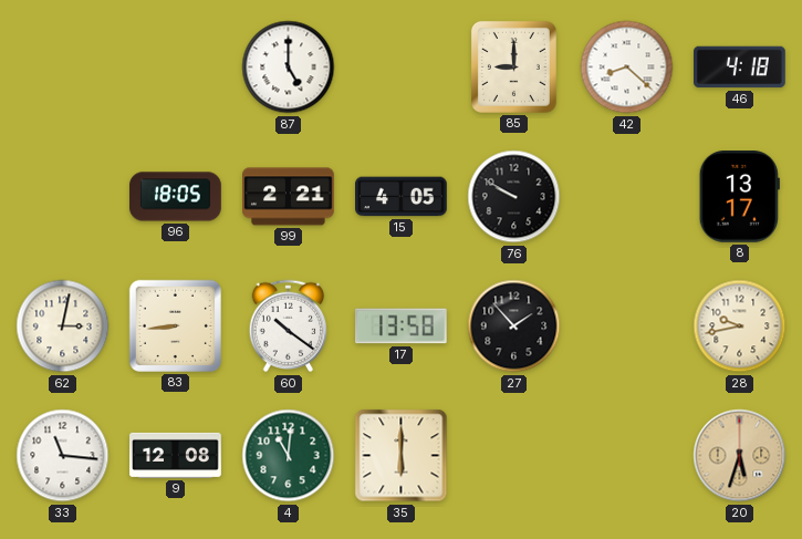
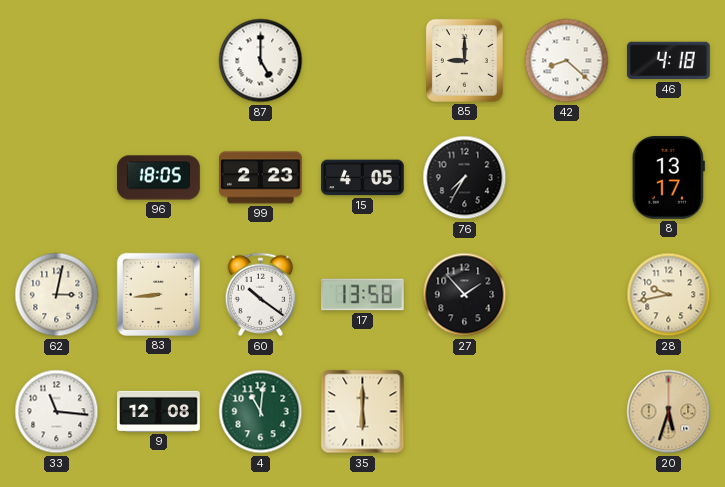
99: 2:21 -> 2:23
76: 9:50 -> 7:35
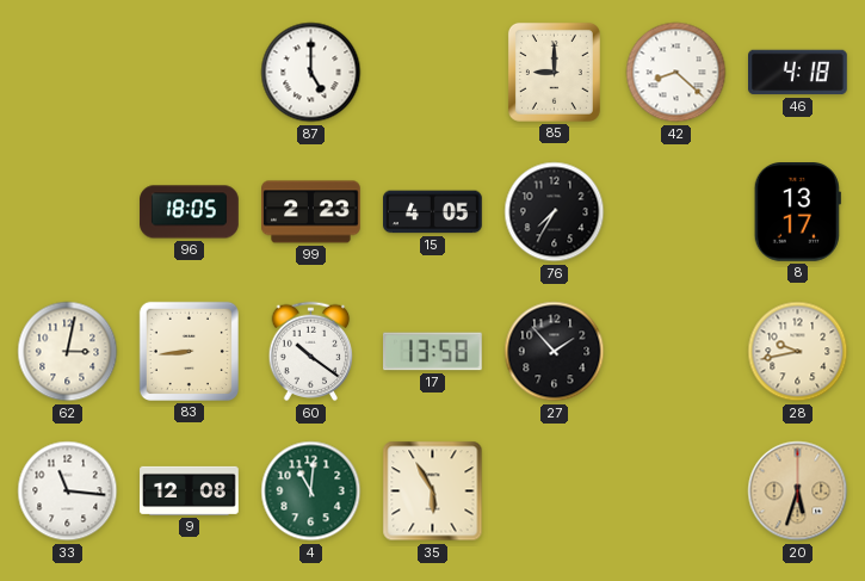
35: 6:00 -> 5:55
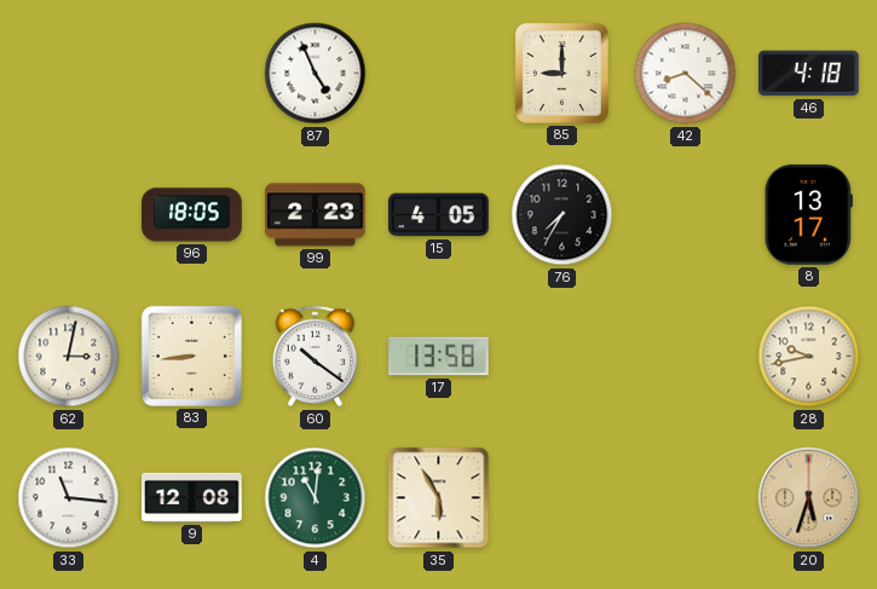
87: 5:00 -> 4:56
27: 1:53 -> none
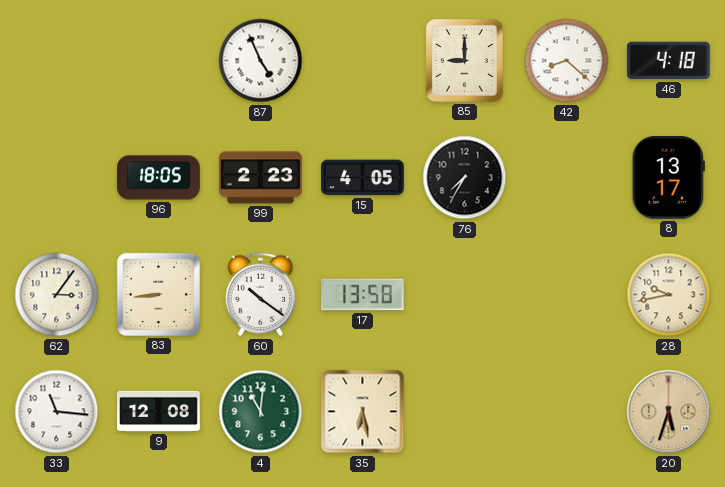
62: 3:02 -> 3:06
35: 5:55 -> 6:28
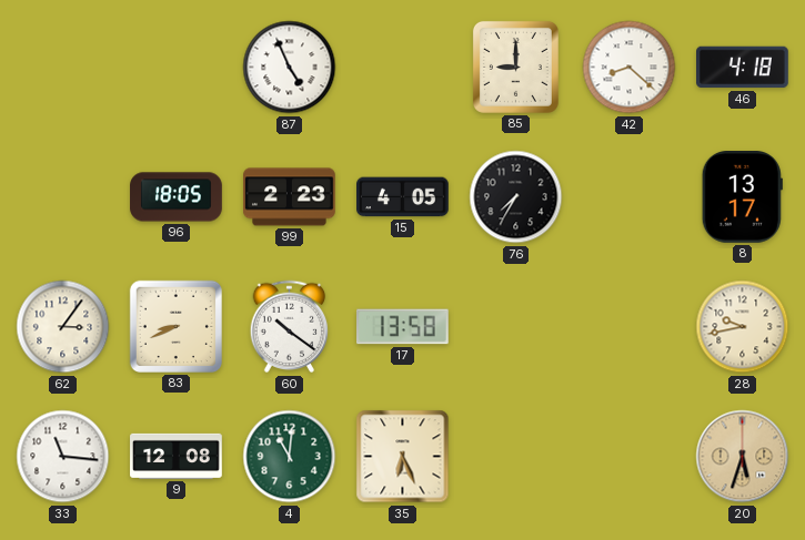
83: 8:44 -> 8:41
35: 6:28 -> 6:26
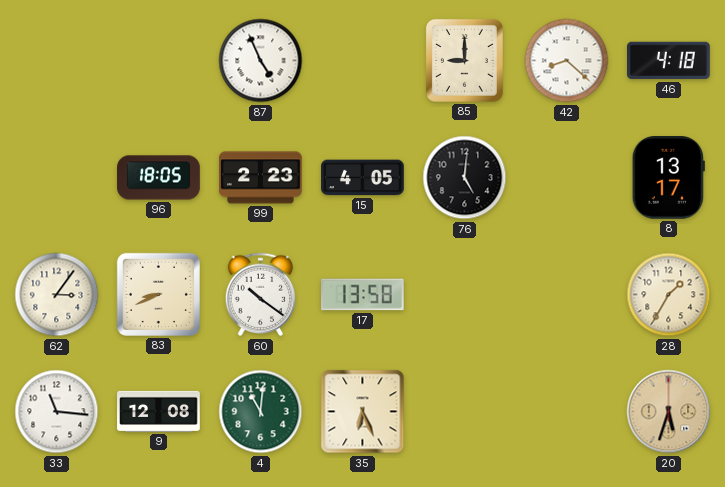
76: 7:35 -> 5:01
28: 9:43 -> 1:35
